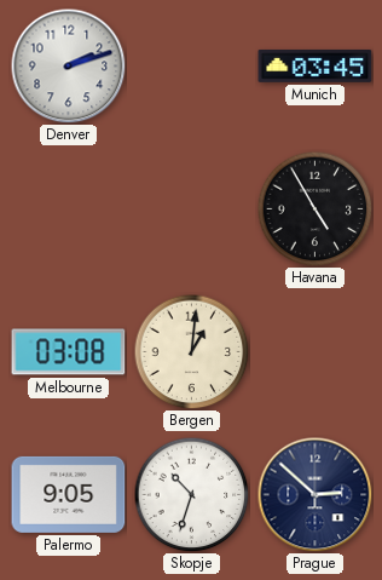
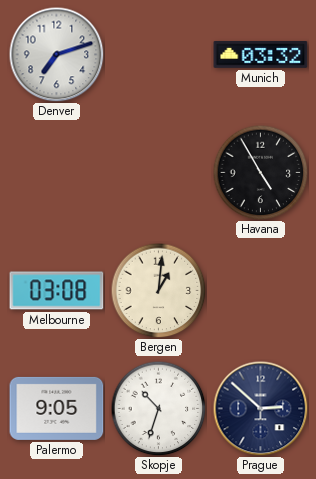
Denver: 2:12 -> 7:12
Munich: 03:45 -> 03:32
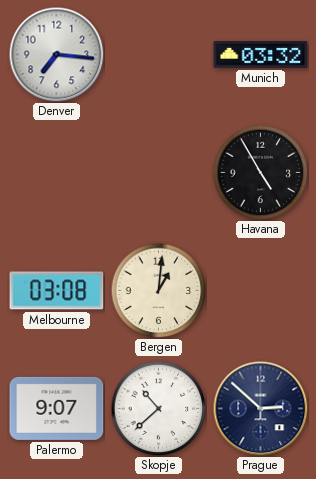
Denver: 7:12 -> 7:16
Palermo: 9:05 -> 9:07
Skopje: 10:33 -> 10:38
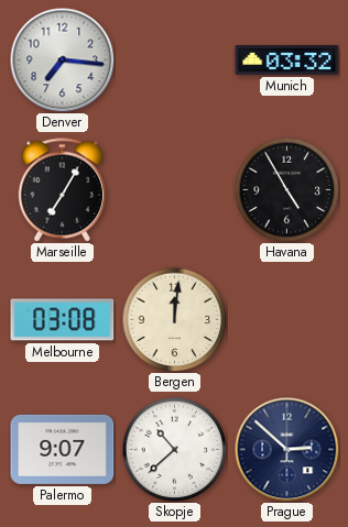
Marseille: none -> 7:05
Bergen: 1:01 -> 12:01
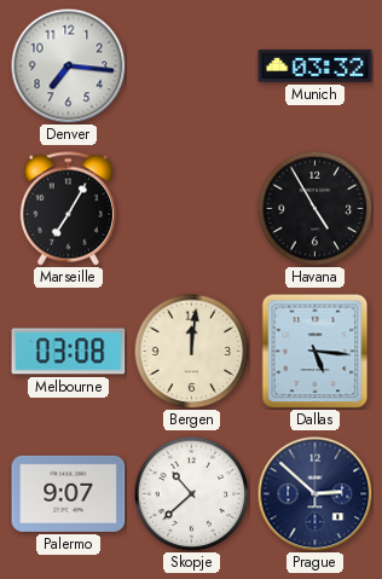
Dallas: none -> 5:16
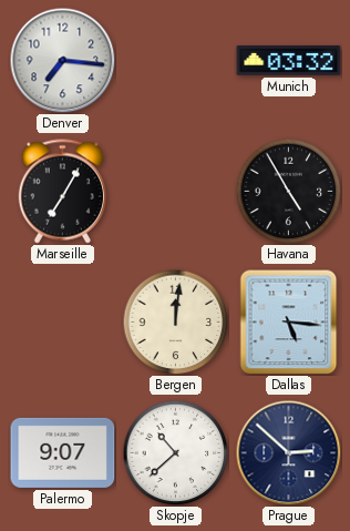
Melbourne: 03:08 -> none
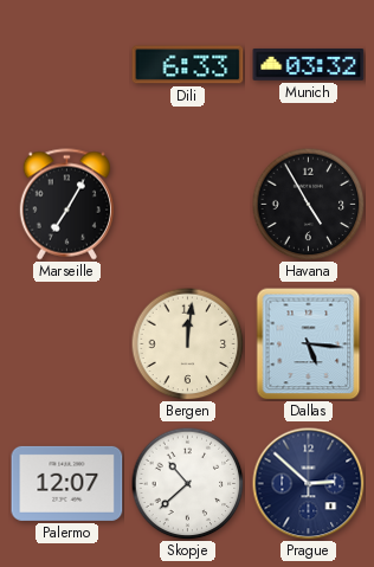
Denver: 7:16 -> none
Dili: none -> 6:33
Palermo: 9:07 -> 12:07
